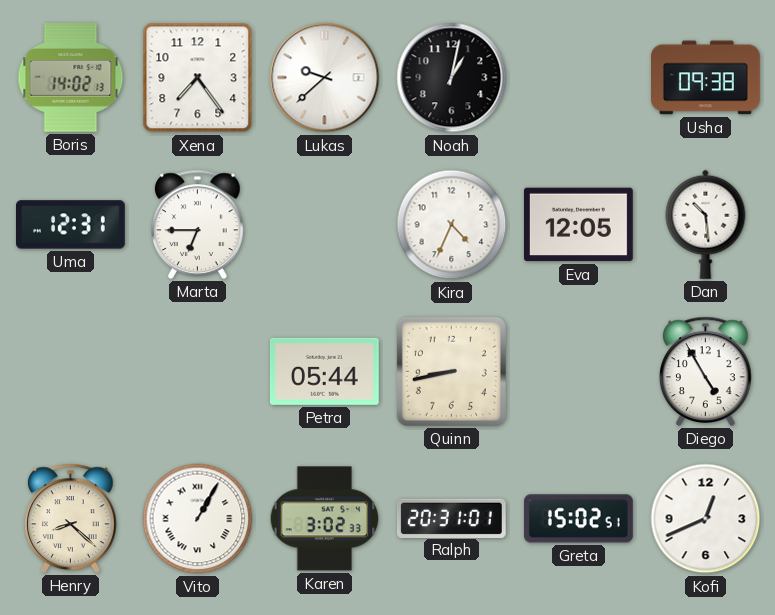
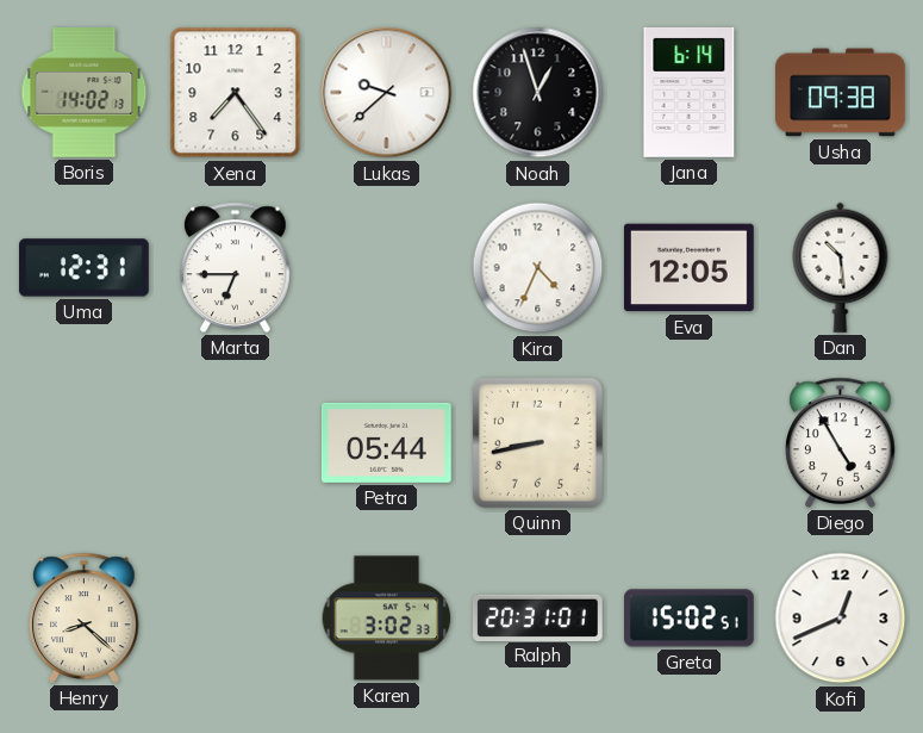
Noah: 1:02 -> 12:57
Jana: none -> 6:14
Vito: 1:05 -> none
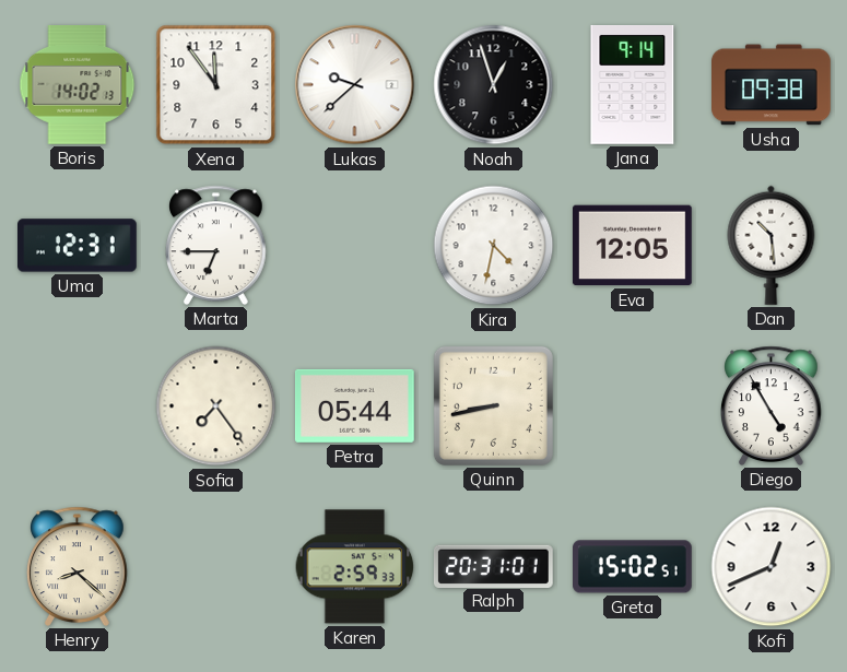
Xena: 7:24 -> 11:54
Jana: 6:14 -> 9:14
Kira: 4:34 -> 4:32
Sofia: none -> 7:24
Karen: 3:02 -> 2:59
